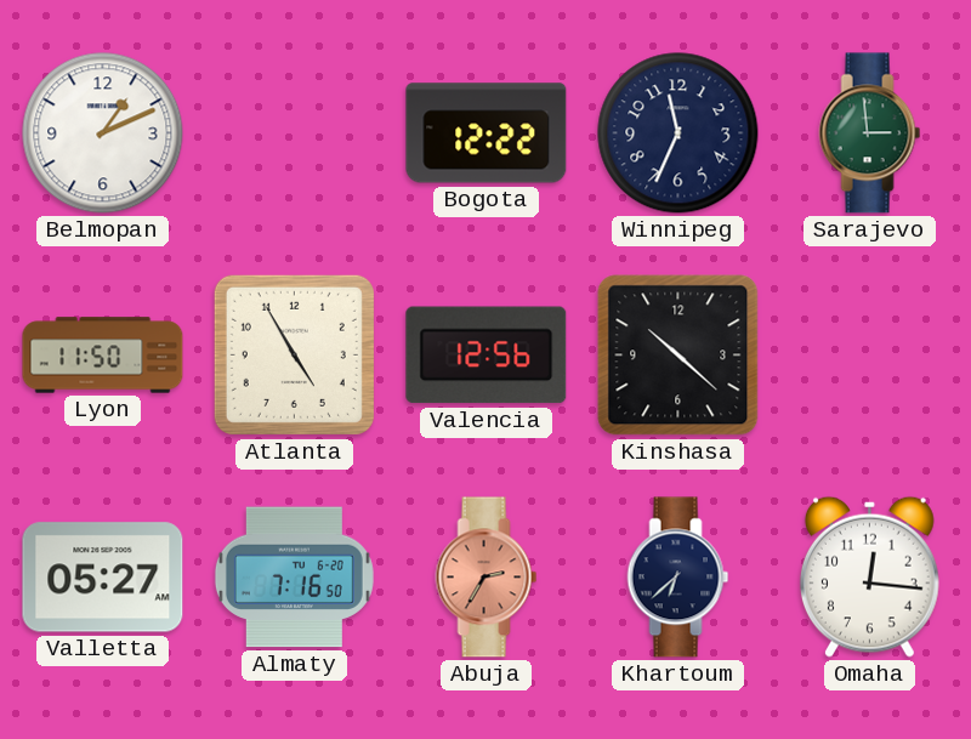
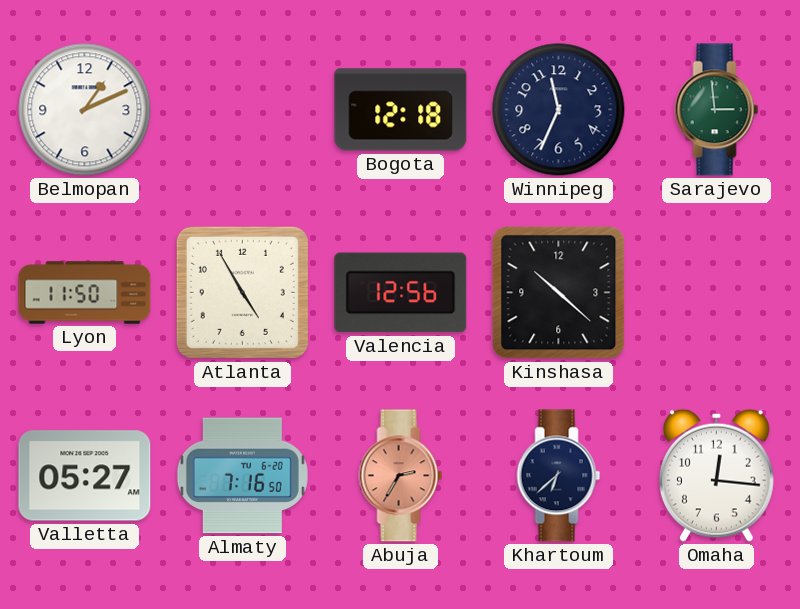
Bogota: 12:22 -> 12:18
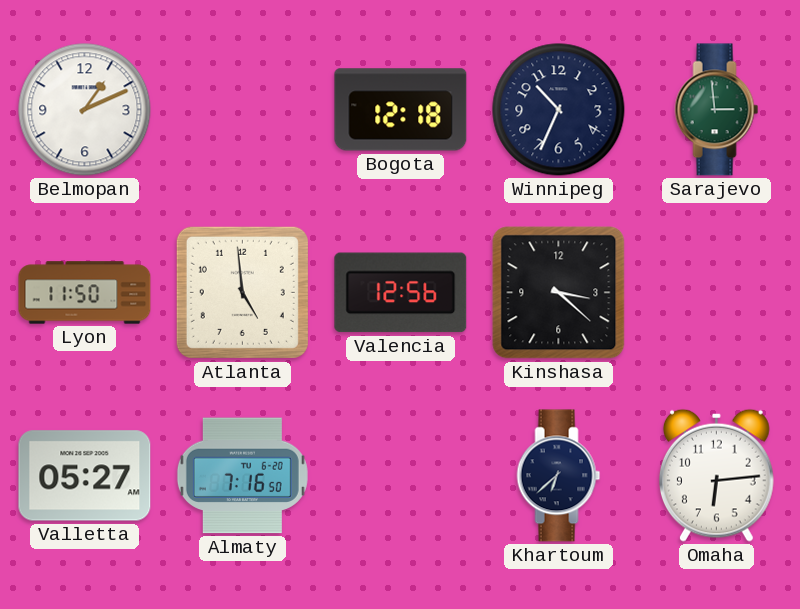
Winnipeg: 11:34 -> 10:34
Atlanta: 4:55 -> 4:59
Kinshasa: 10:22 -> 3:22
Abuja: 2:35 -> none
Omaha: 12:16 -> 6:14
